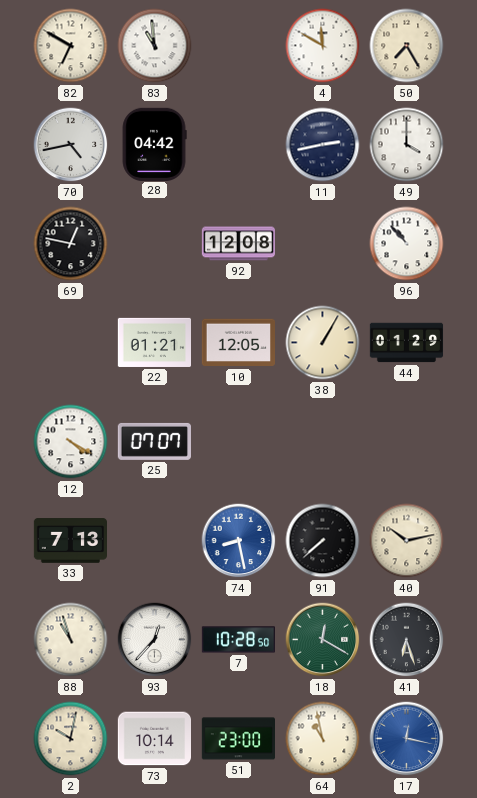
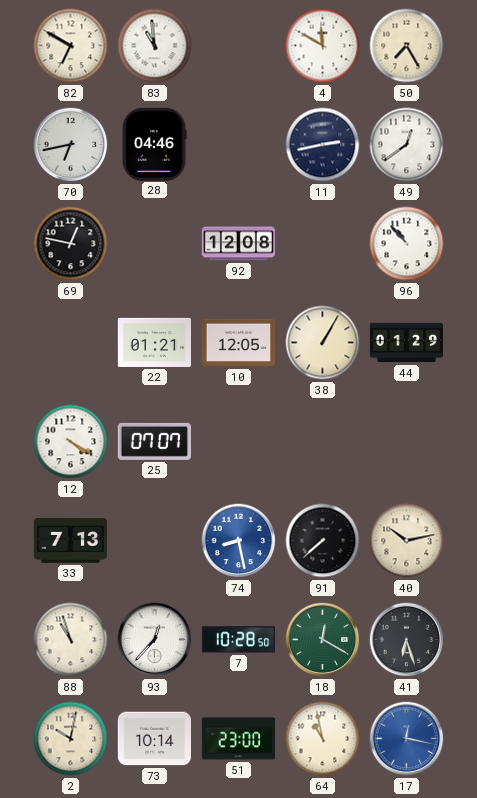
70: 4:43 -> 6:43
28: 04:42 -> 04:46
49: 4:00 -> 12:39
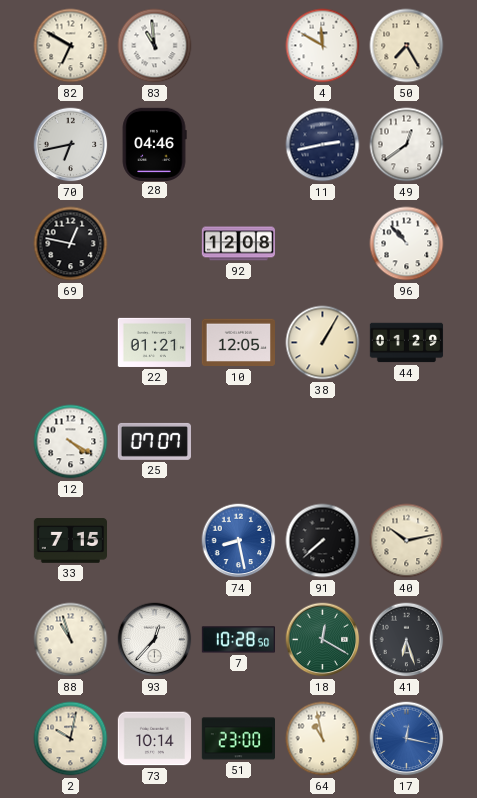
33: 7:13 -> 7:15
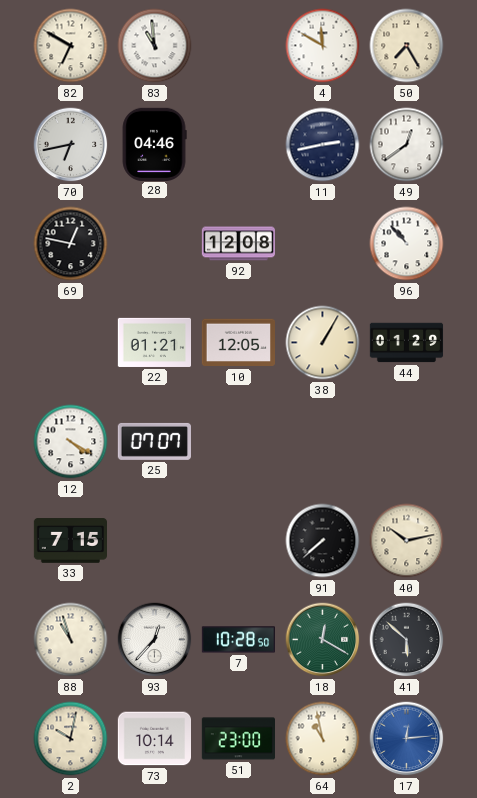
74: 8:28 -> none
41: 6:27 -> 5:52
17: 12:17 -> 12:14
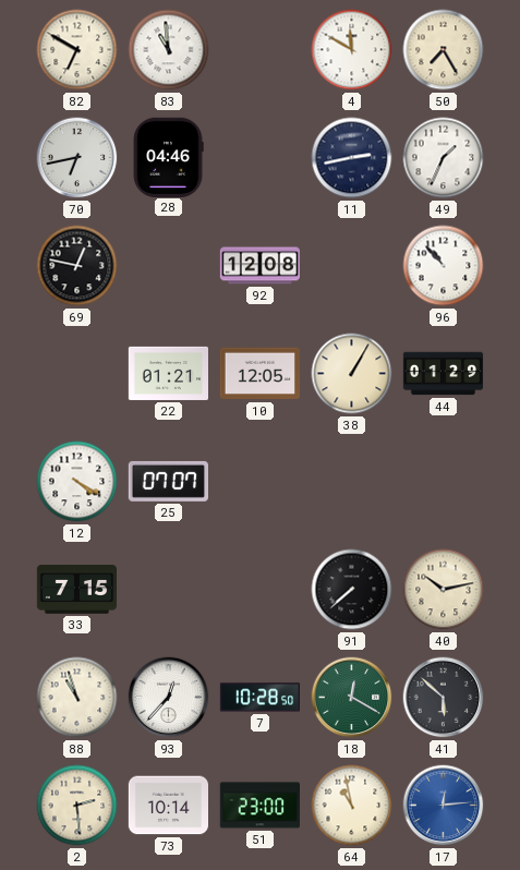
49: 12:39 -> 1:34
2: 10:02 -> 2:29
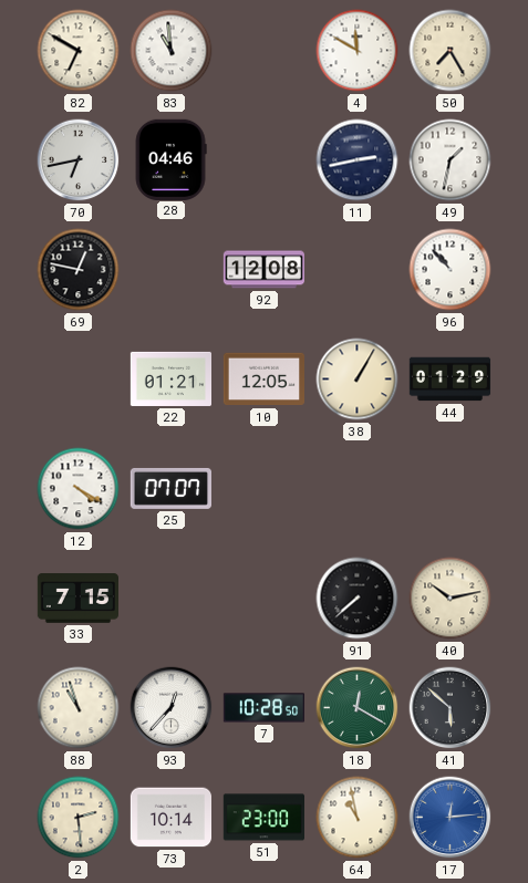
49: 1:34 -> 1:32
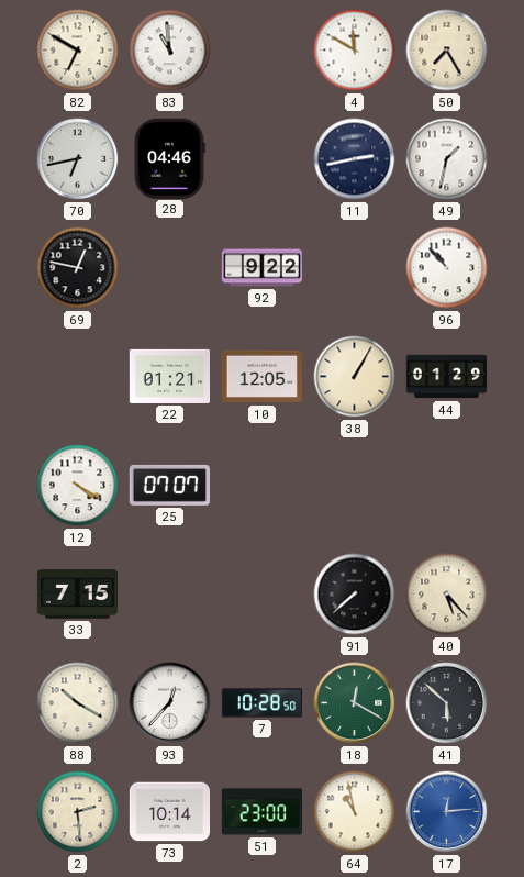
92: 12:08 -> 9:22
40: 10:13 -> 5:23
88: 10:57 -> 10:20
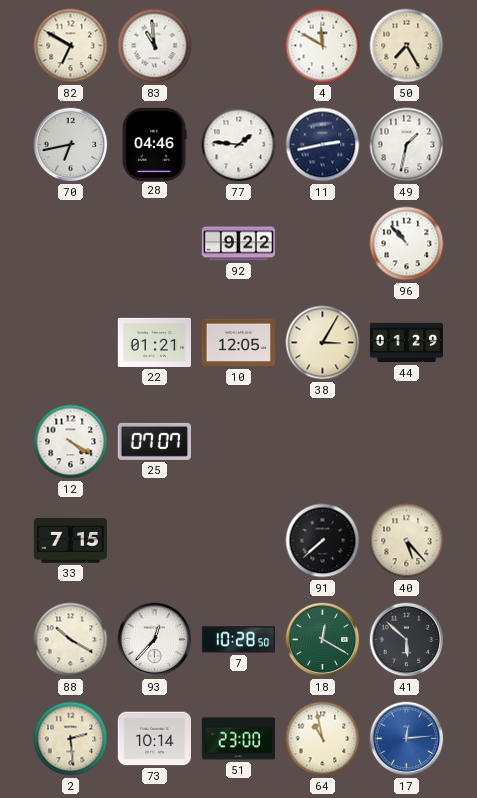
77: none -> 1:46
69: 12:47 -> none
38: 1:05 -> 3:05
